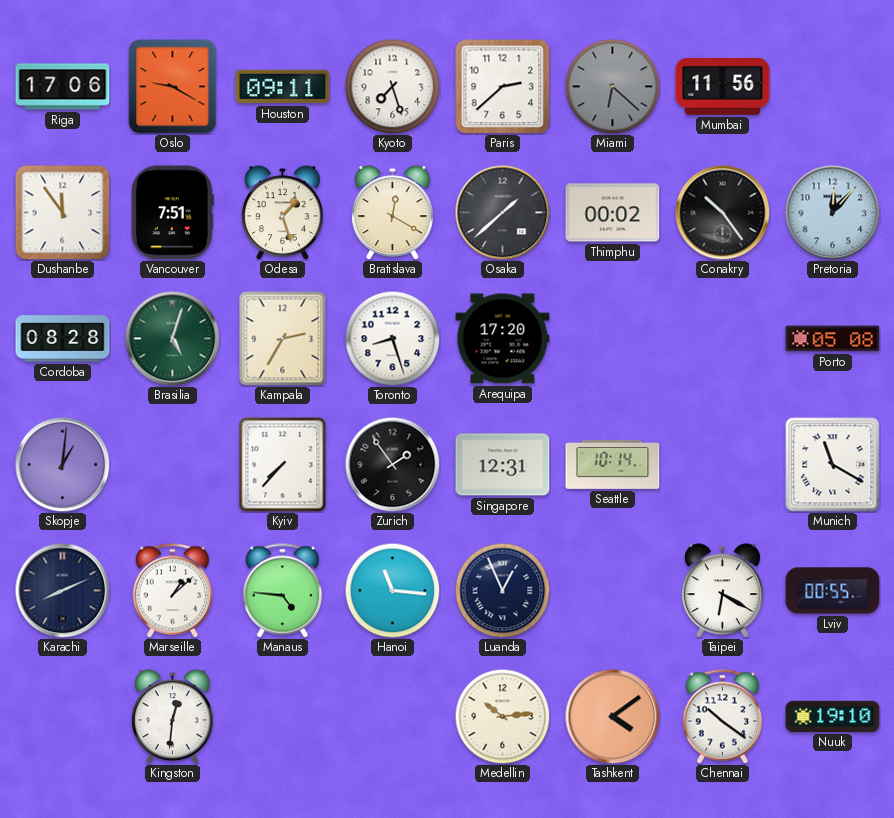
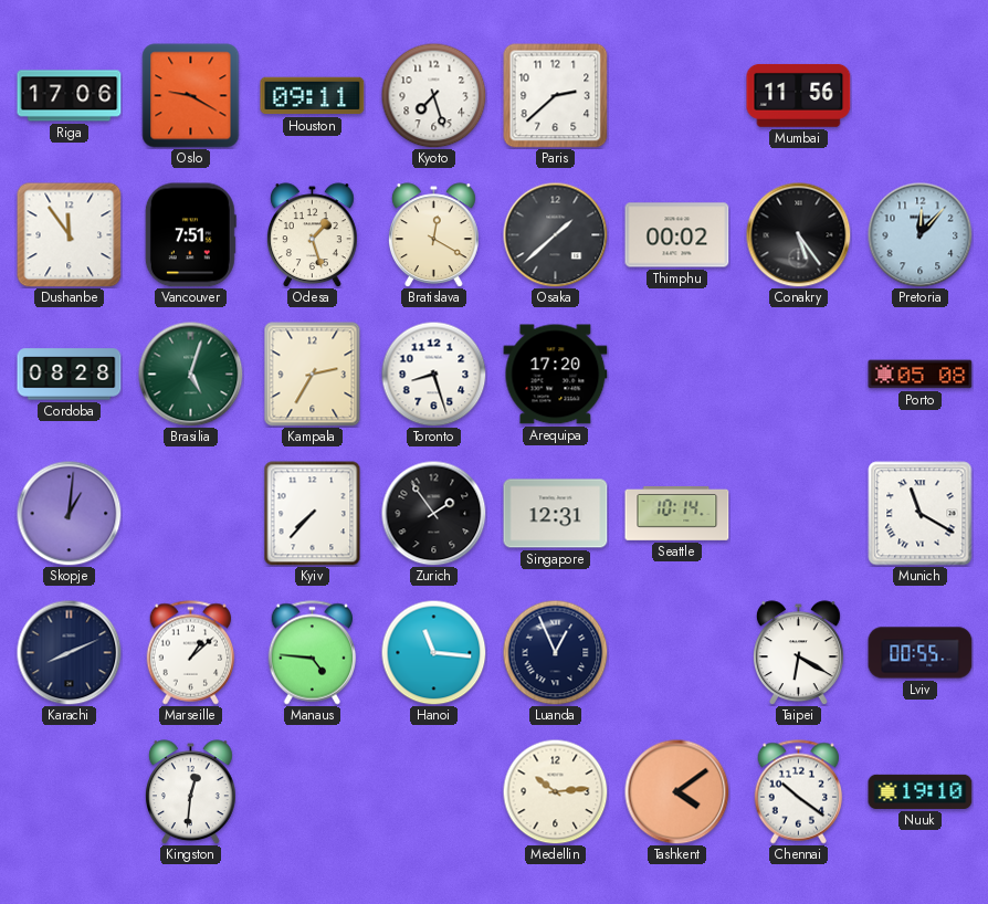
Miami: 6:22 -> none
Conakry: 10:24 -> 5:24
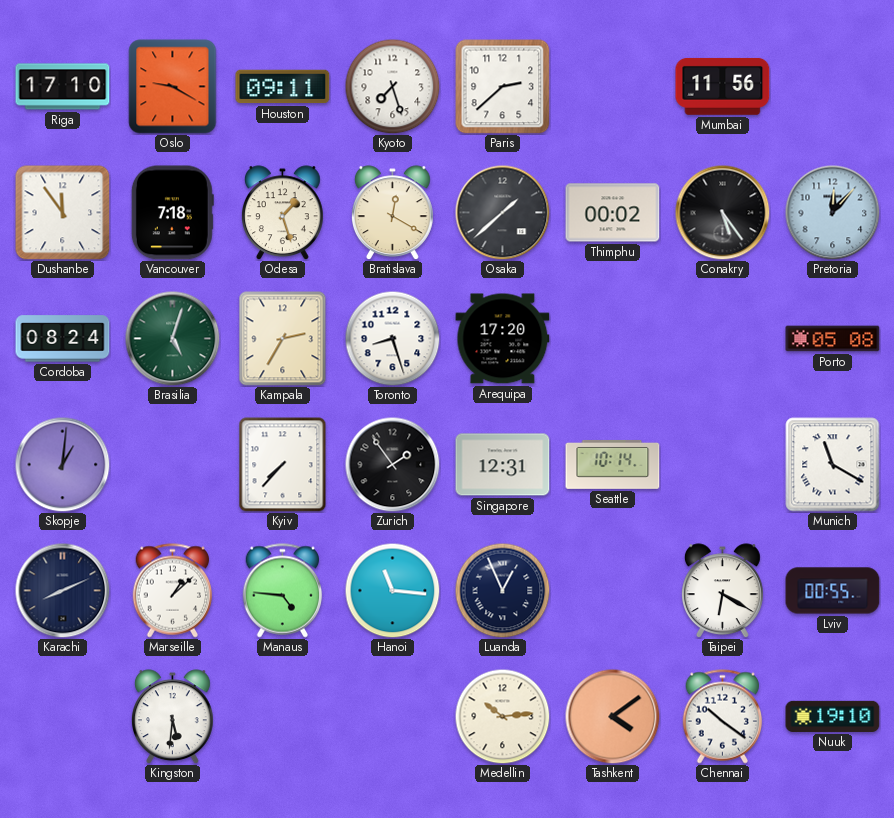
Riga: 17:06 -> 17:10
Vancouver: 7:51 -> 7:18
Cordoba: 08:28 -> 08:24
Kingston: 12:31 -> 5:31
